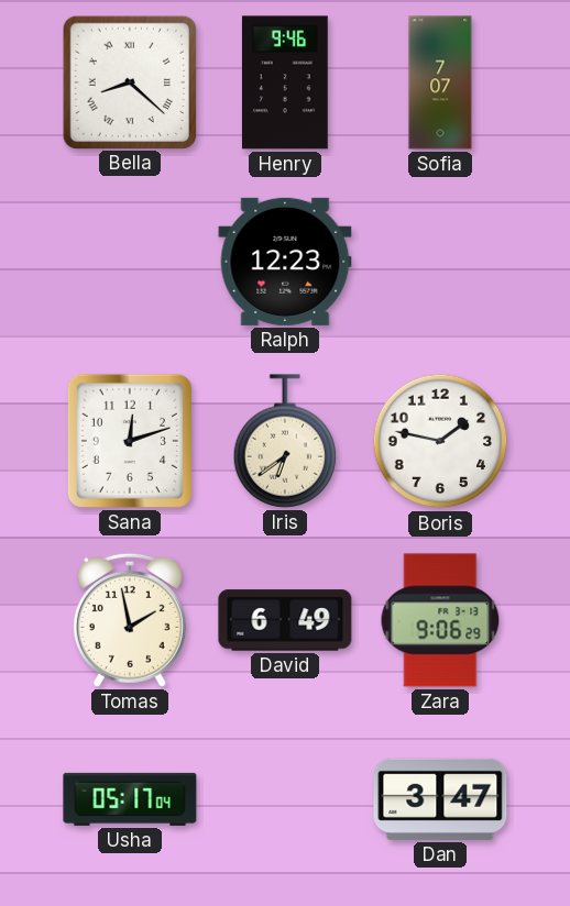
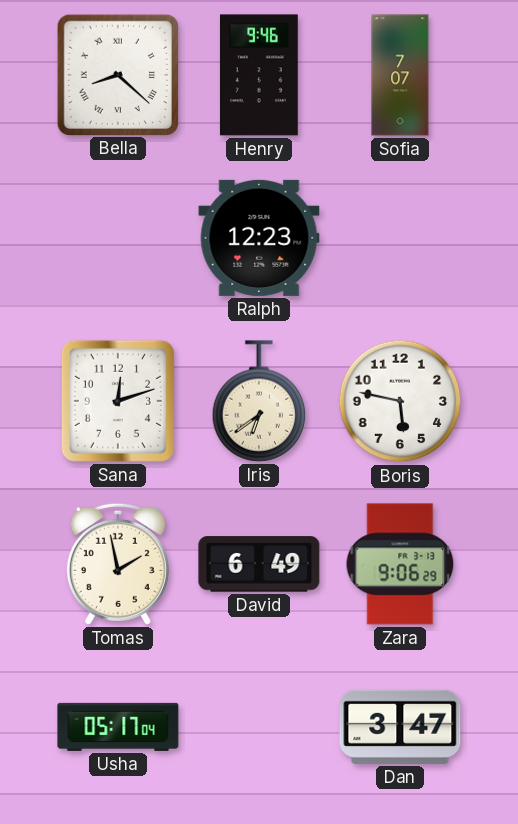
Boris: 1:47 -> 5:47
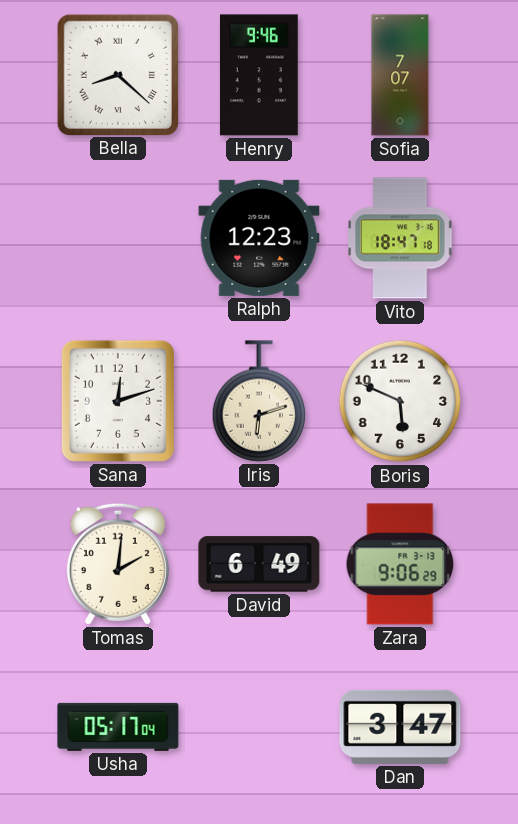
Vito: none -> 18:47
Iris: 6:39 -> 6:12
Boris: 5:47 -> 5:49
Tomas: 1:58 -> 2:01
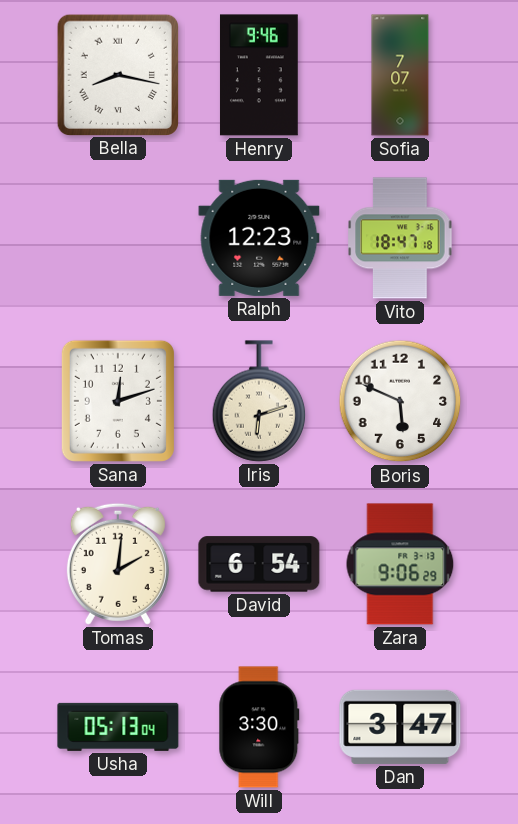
Bella: 8:22 -> 8:17
David: 6:49 -> 6:54
Usha: 05:17 -> 05:13
Will: none -> 3:30
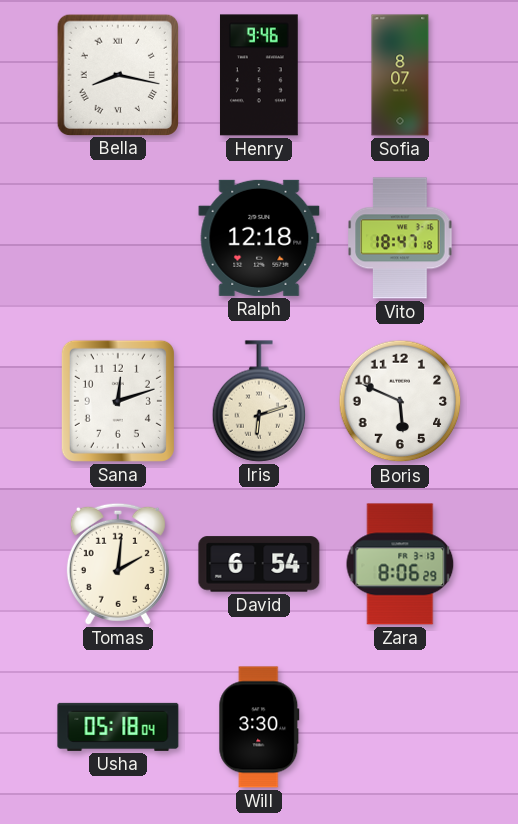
Sofia: 7:07 -> 8:07
Ralph: 12:23 -> 12:18
Zara: 9:06 -> 8:06
Usha: 05:13 -> 05:18
Dan: 3:47 -> none
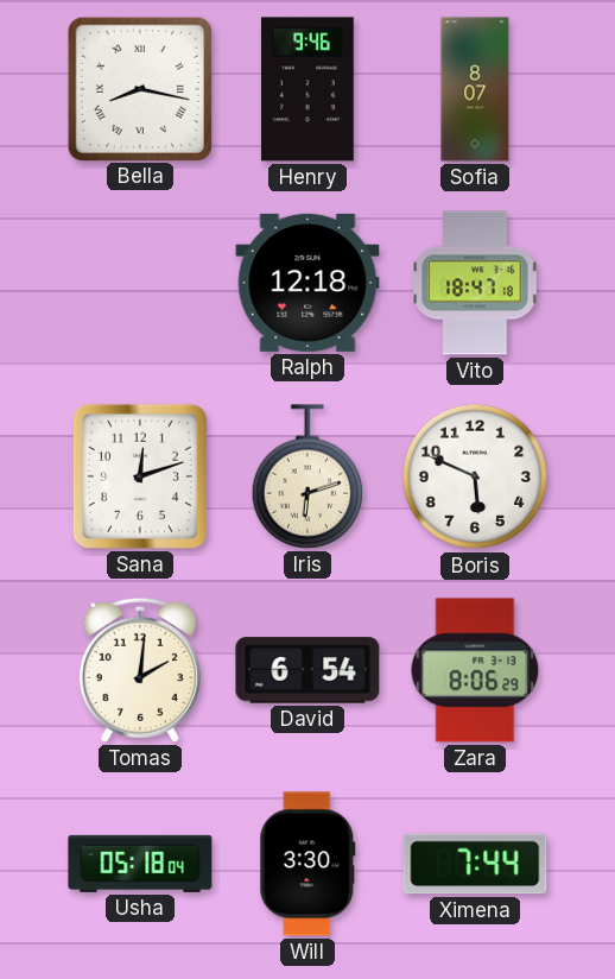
Ximena: none -> 7:44
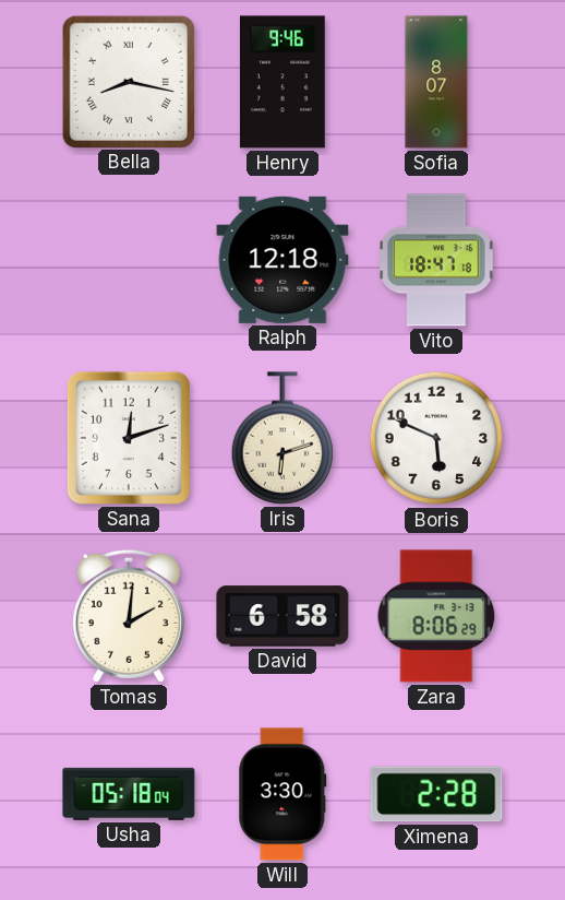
David: 6:54 -> 6:58
Ximena: 7:44 -> 2:28
